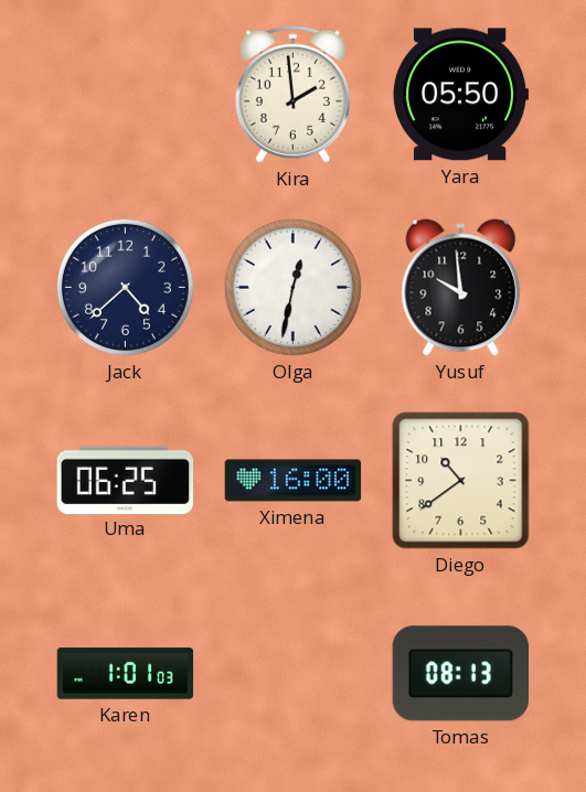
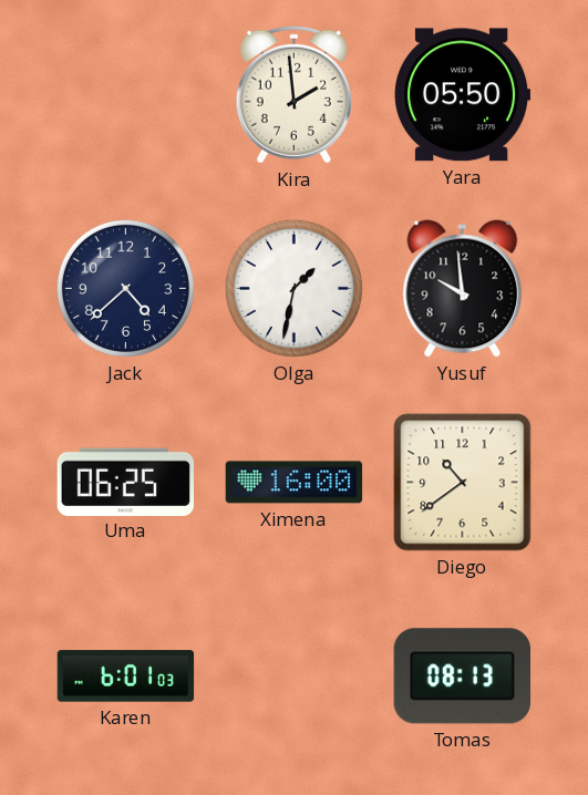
Olga: 12:32 -> 1:32
Karen: 1:01 -> 6:01
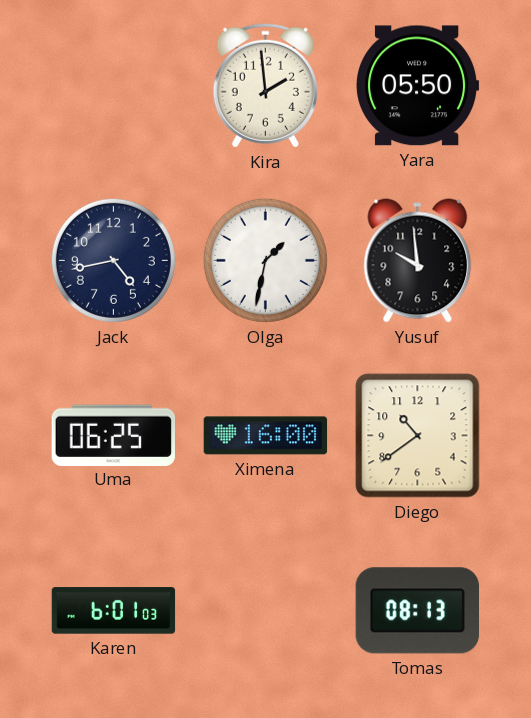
Jack: 4:38 -> 4:43
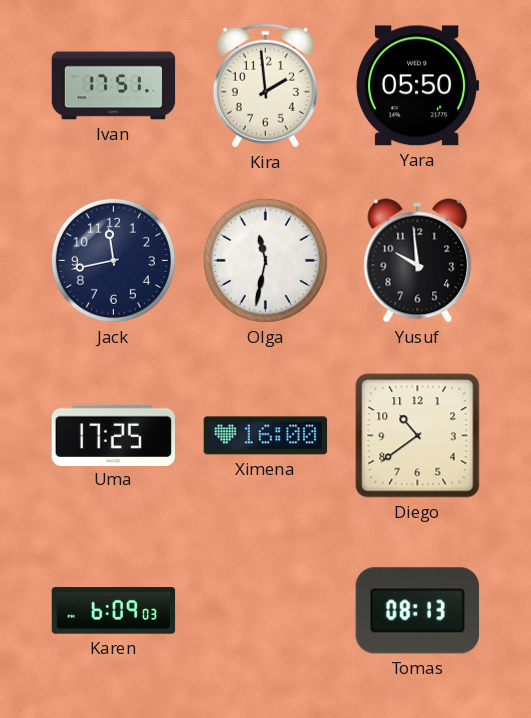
Ivan: none -> 17:51
Jack: 4:43 -> 11:43
Olga: 1:32 -> 11:32
Uma: 06:25 -> 17:25
Karen: 6:01 -> 6:09
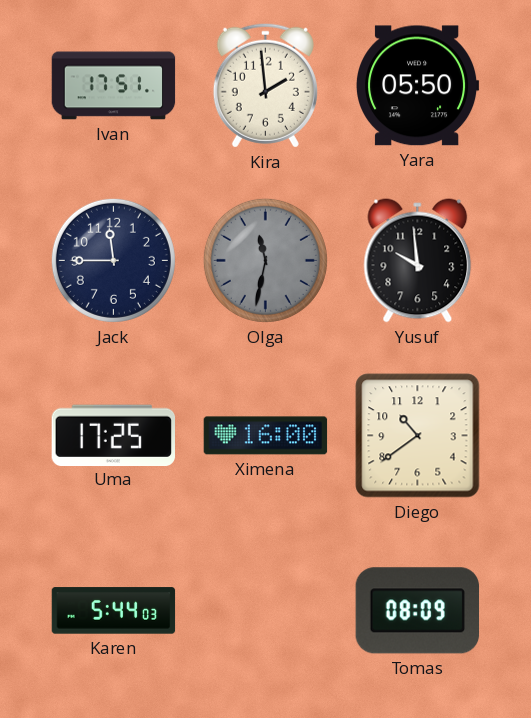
Jack: 11:43 -> 11:45
Olga dial: white -> grey
Karen: 6:09 -> 5:44
Tomas: 08:13 -> 08:09
